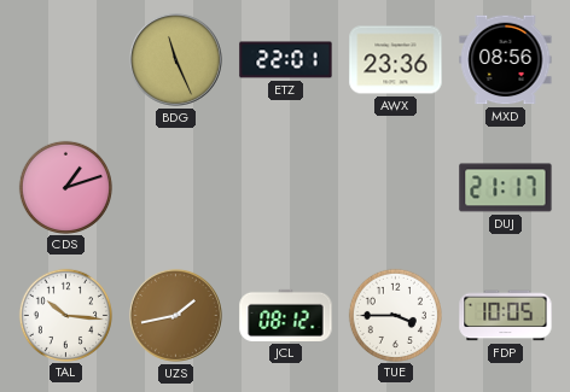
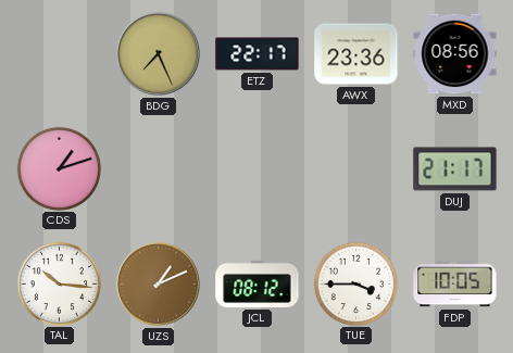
BDG: 11:26 -> 7:26
ETZ: 22:01 -> 22:17
UZS: 1:43 -> 1:11
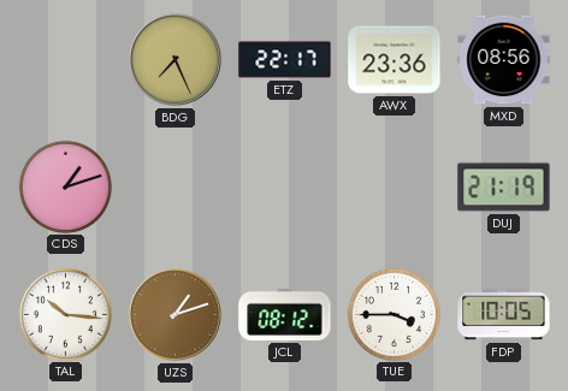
DUJ: 21:17 -> 21:19
UZS: 1:11 -> 1:12
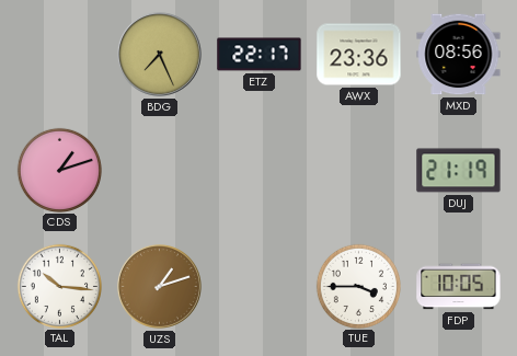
JCL: 08:12 -> none
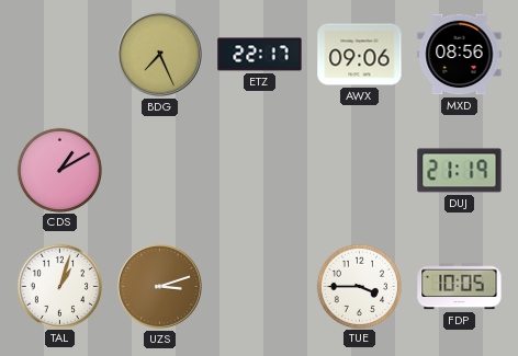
AWX: 23:36 -> 09:06
CDS: 1:12 -> 1:10
TAL: 10:16 -> 1:03
UZS: 1:12 -> 3:12
